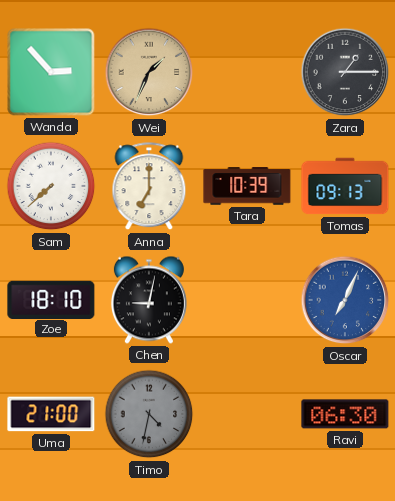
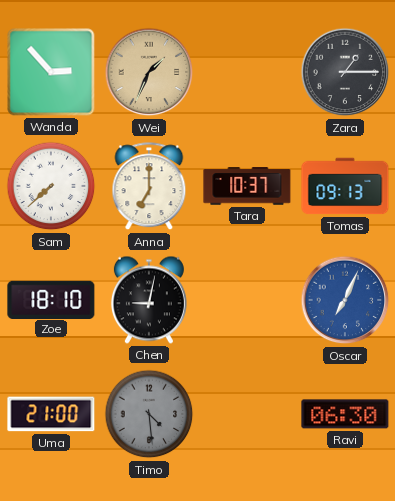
Tara: 10:39 -> 10:37
Timo: 4:32 -> 4:29
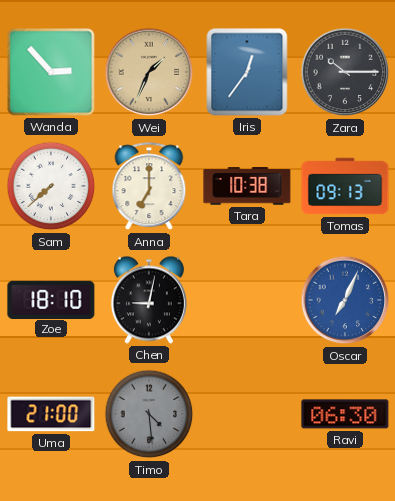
Iris: none -> 12:36
Zara: 1:15 -> 10:15
Tara: 10:37 -> 10:38
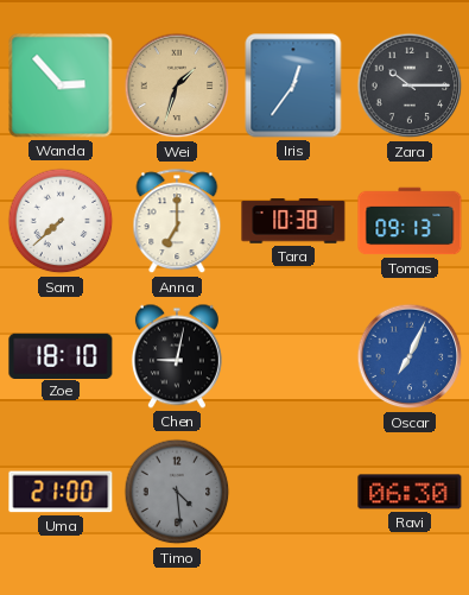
Wei: 1:34 -> 1:33
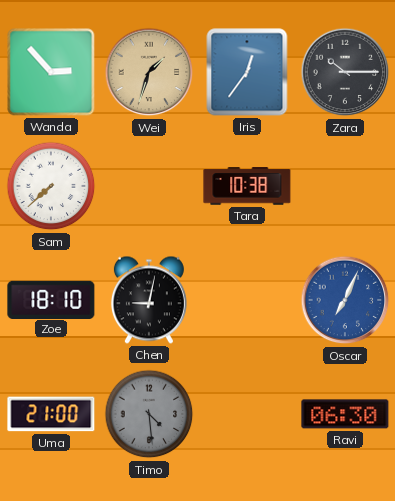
Anna: 7:00 -> none
Tomas: 09:13 -> none
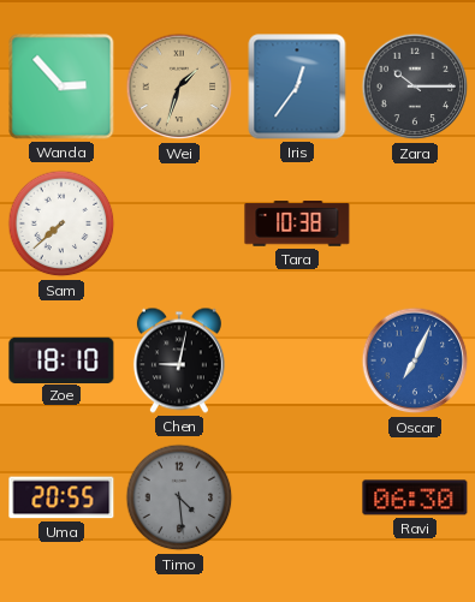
Uma: 21:00 -> 20:55
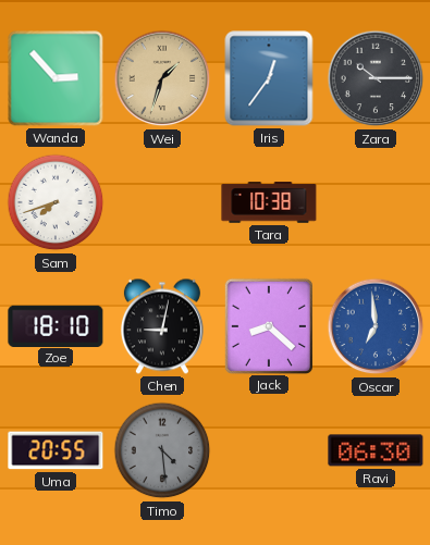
Sam: 7:38 -> 7:42
Jack: none -> 8:22
Oscar: 7:04 -> 6:59
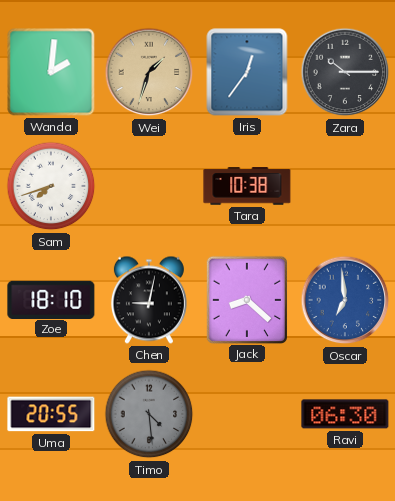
Wanda: 2:53 -> 2:01
